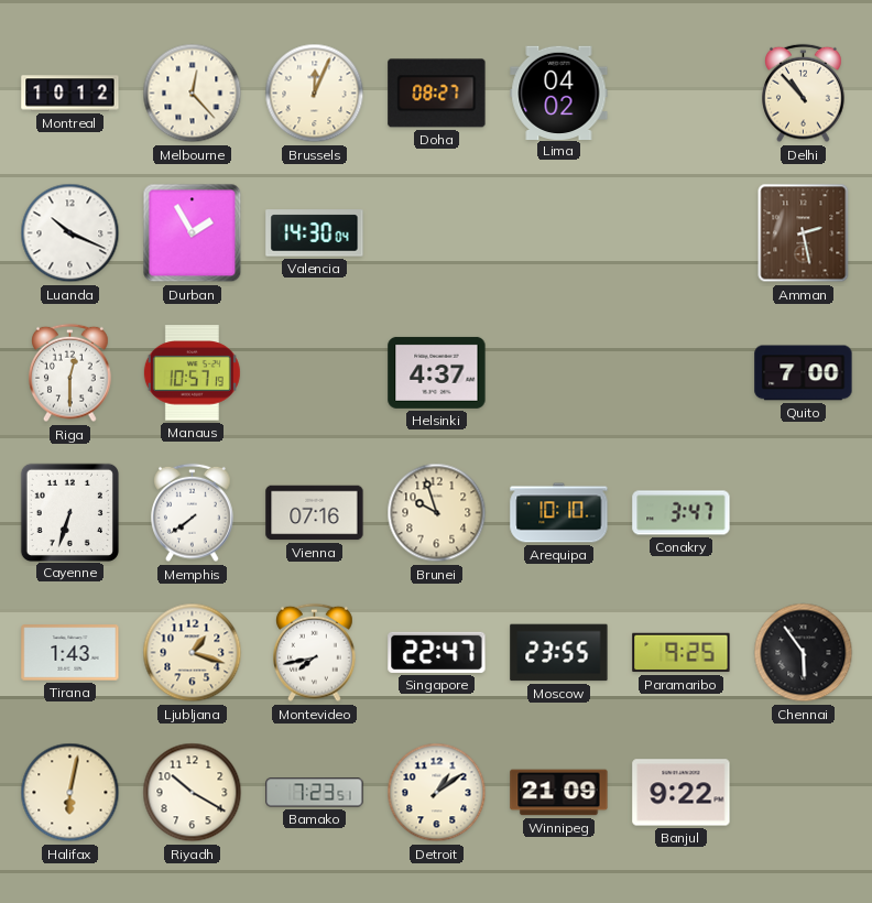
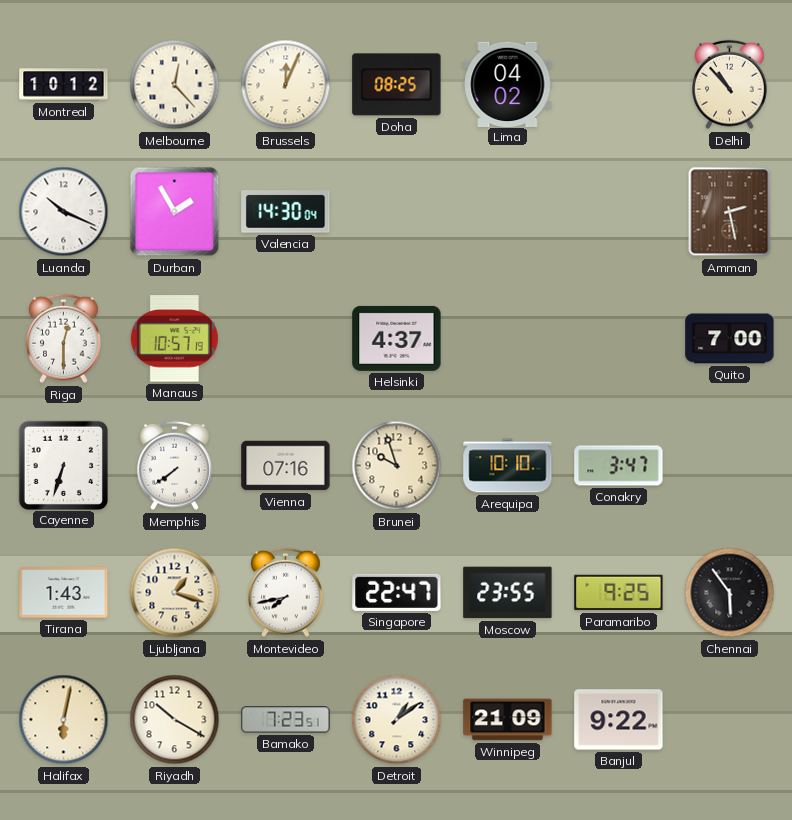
Doha: 08:27 -> 08:25
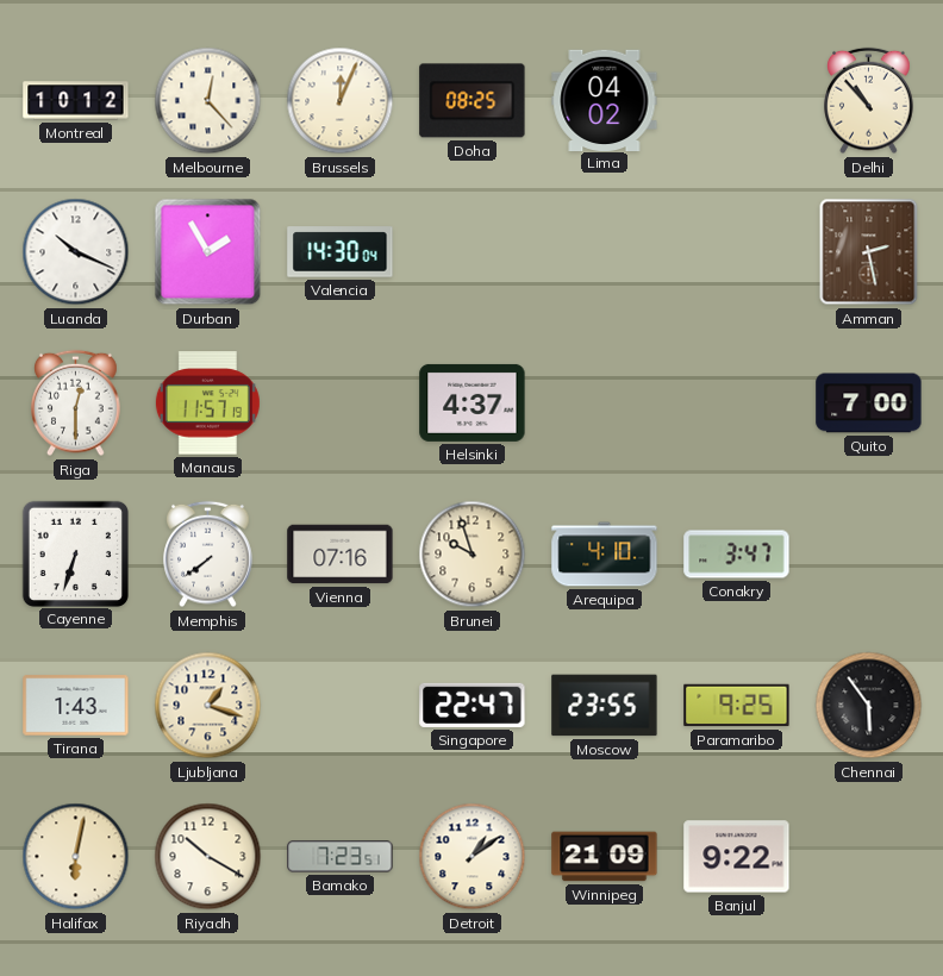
Manaus: 10:57 -> 11:57
Arequipa: 10:10 -> 4:10
Montevideo: 7:43 -> none
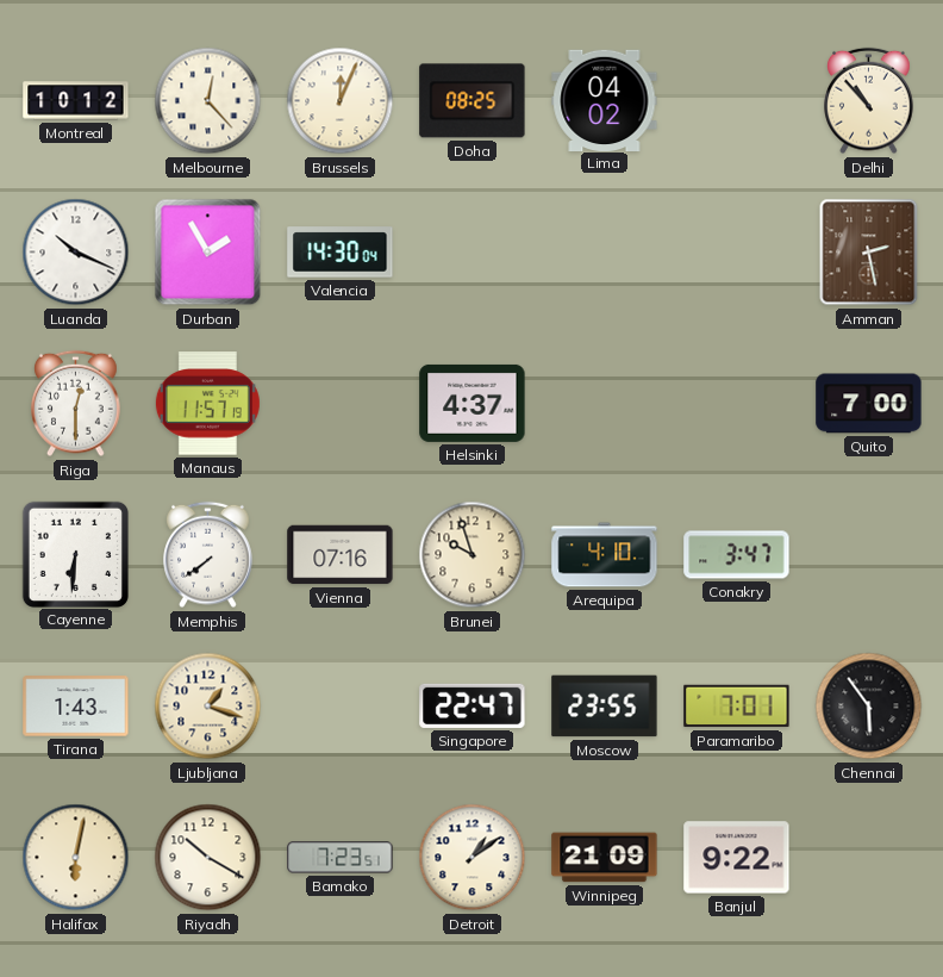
Cayenne: 6:33 -> 6:31
Paramaribo: 9:25 -> 7:01
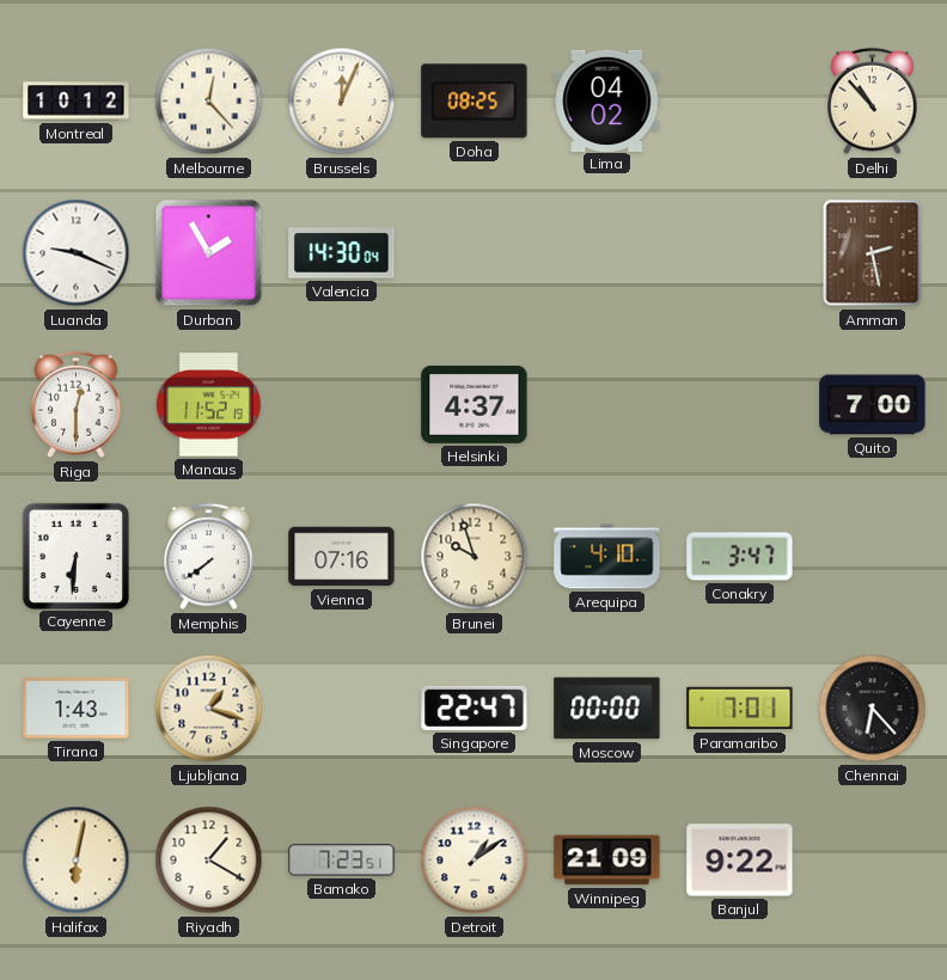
Luanda: 10:19 -> 9:19
Manaus: 11:57 -> 11:52
Moscow: 23:55 -> 00:00
Chennai: 5:54 -> 6:23
Riyadh: 10:20 -> 1:20
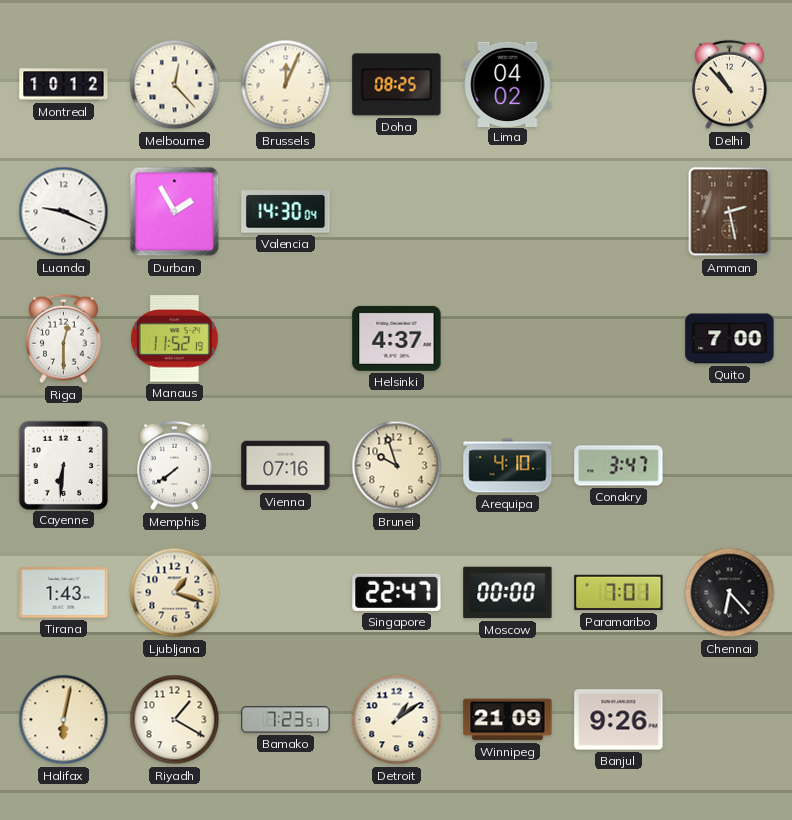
Banjul: 9:22 -> 9:26
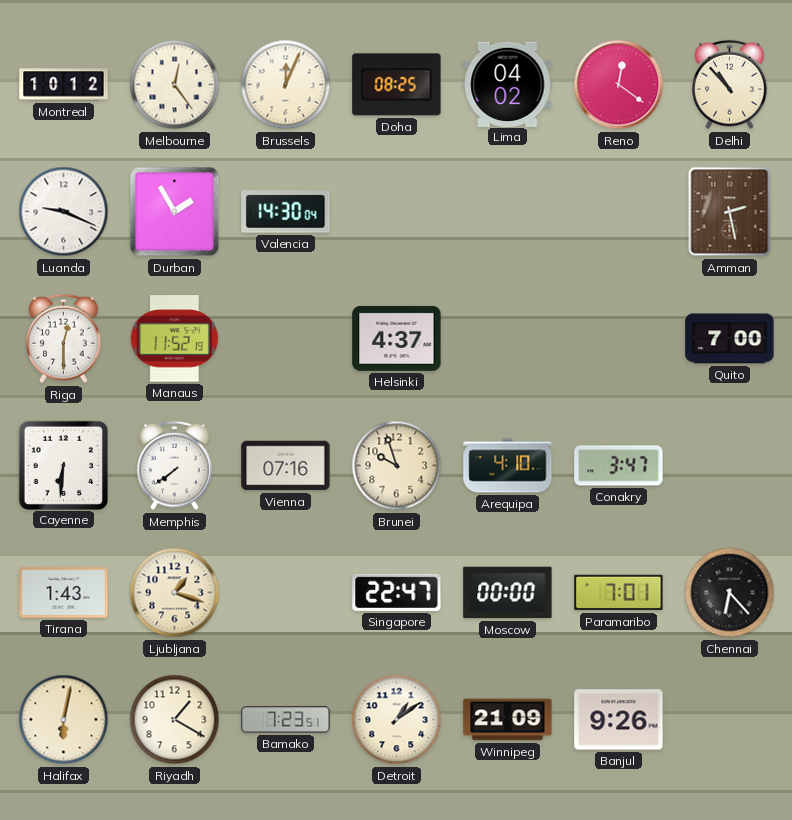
Melbourne: 12:23 -> 12:24
Reno: none -> 12:21
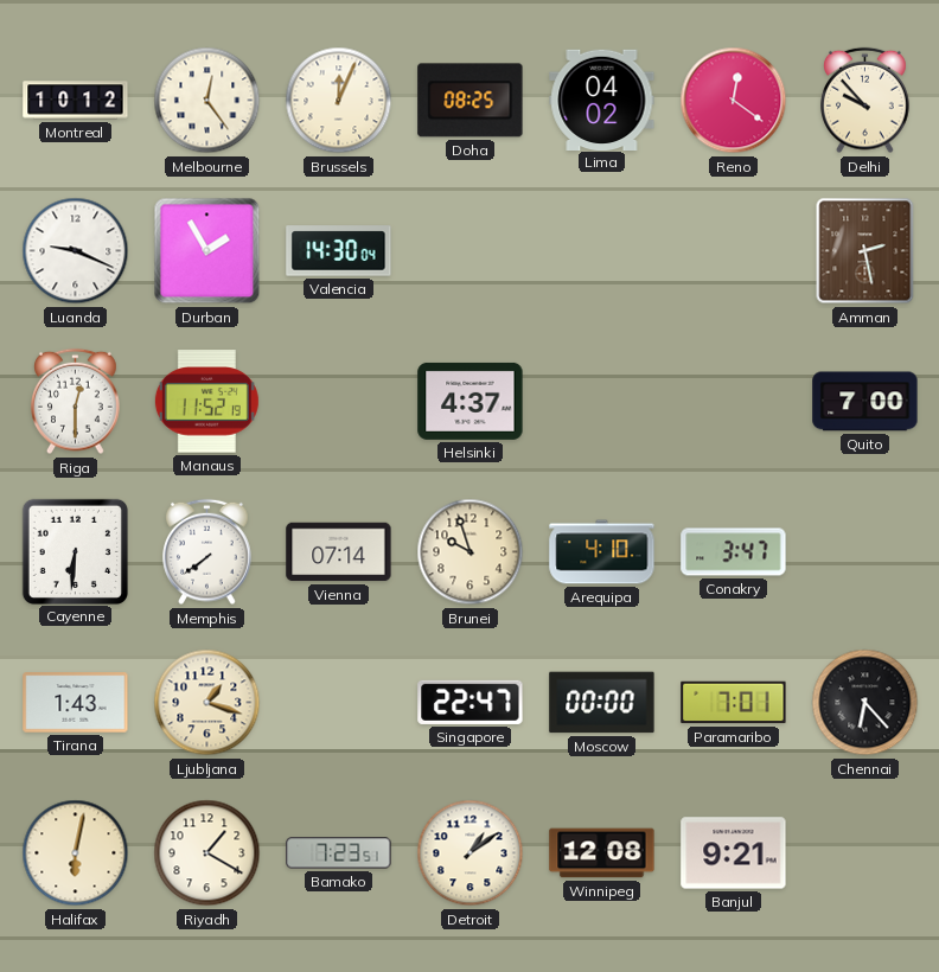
Delhi: 10:53 -> 9:53
Vienna: 07:16 -> 07:14
Winnipeg: 21:09 -> 12:08
Banjul: 9:26 -> 9:21
